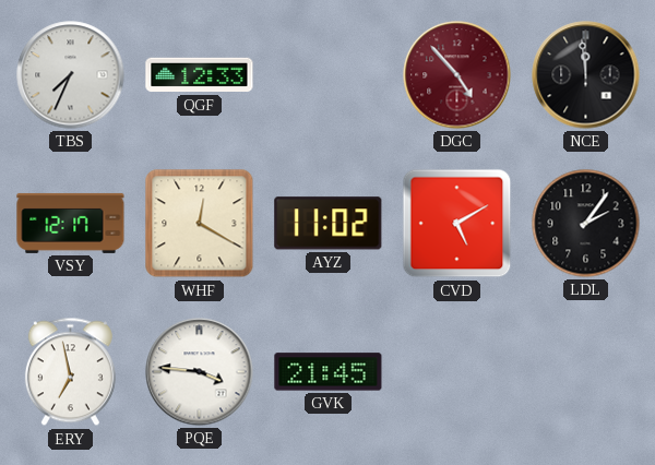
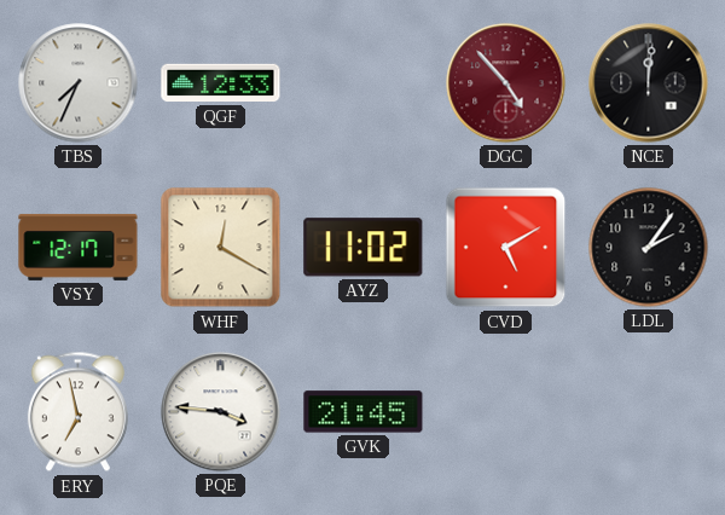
NCE: 11:59 -> 12:01
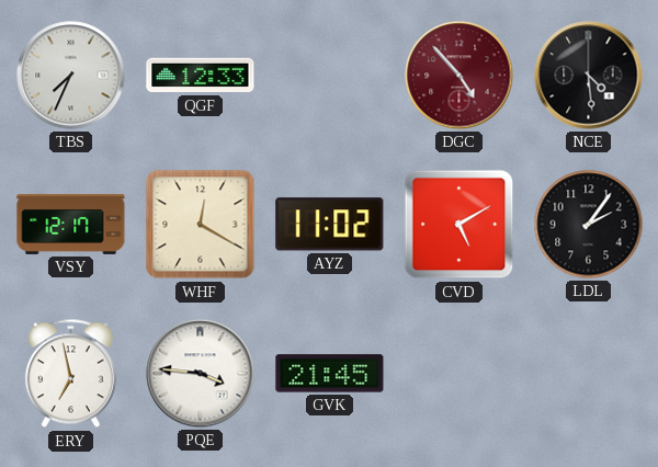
NCE: 12:01 -> 4:29
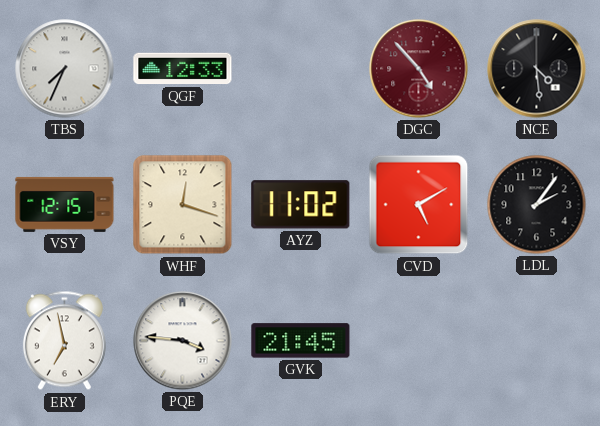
VSY: 12:17 -> 12:15
WHF: 12:20 -> 12:18
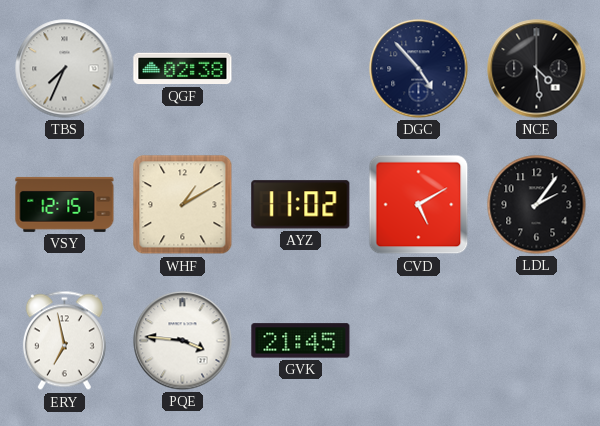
QGF: 12:33 -> 02:38
DGC dial: burgundy -> navy
WHF: 12:18 -> 1:10
